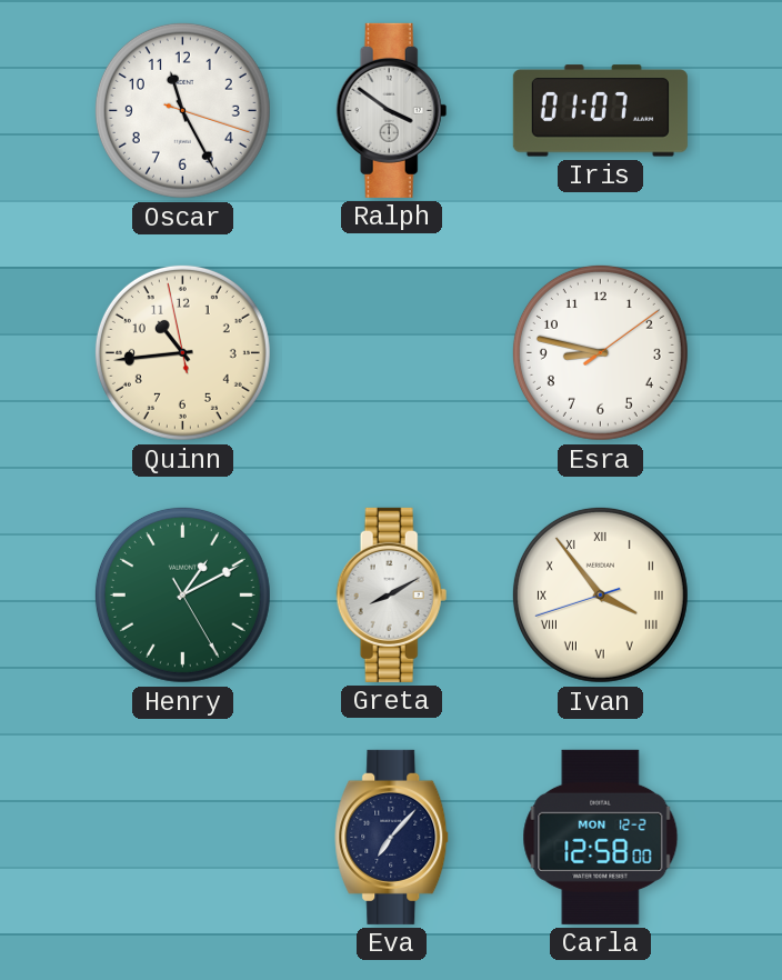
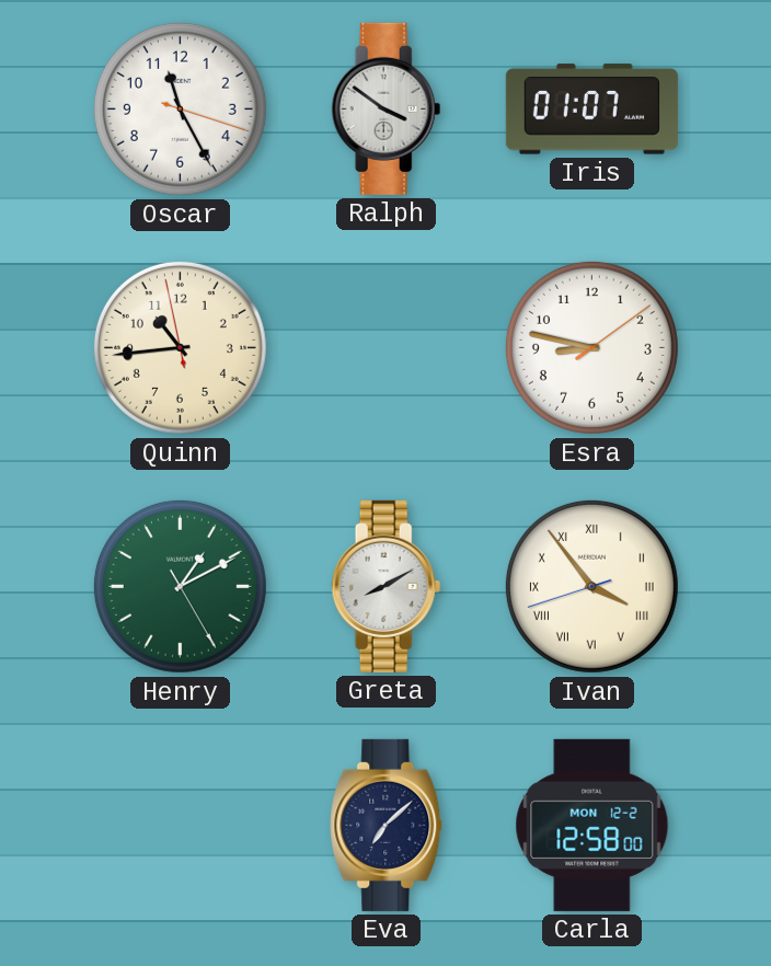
Eva: 7:07 -> 7:08
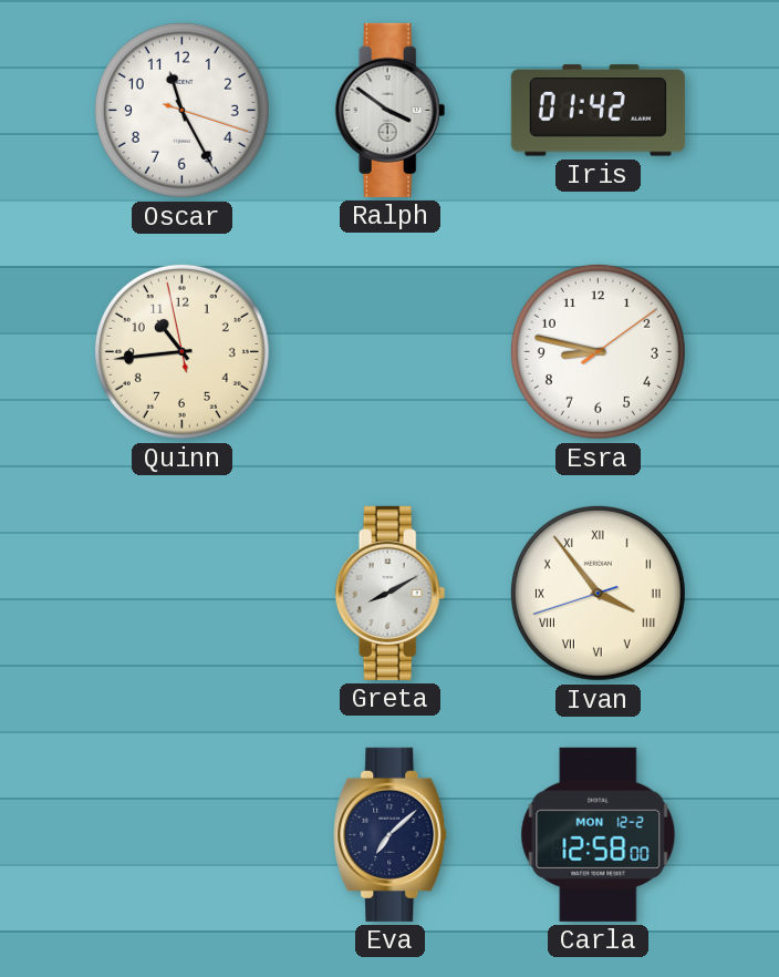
Iris: 01:07 -> 01:42
Henry: 1:10 -> none
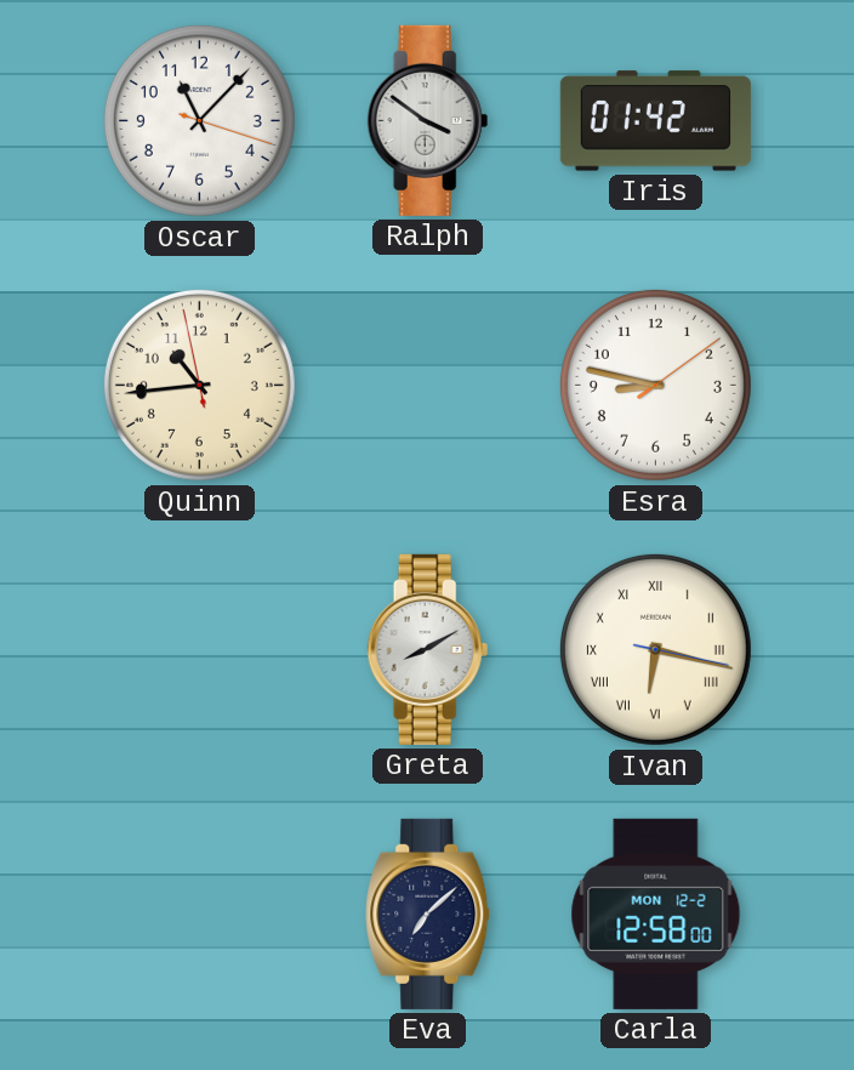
Oscar: 11:25 -> 11:07
Ivan: 3:53 -> 6:17
